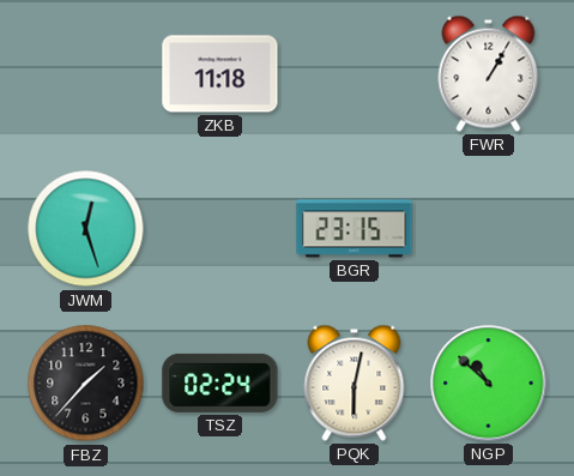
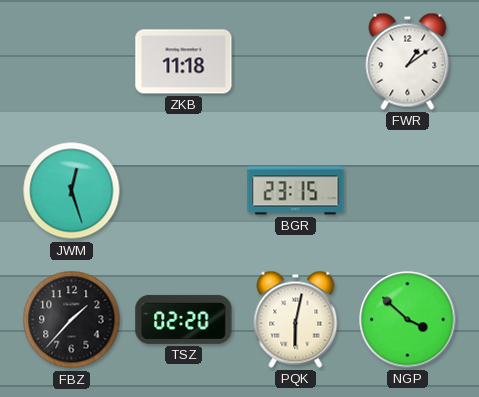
FWR: 1:05 -> 1:09
TSZ: 02:24 -> 02:20
NGP: 10:52 -> 3:52
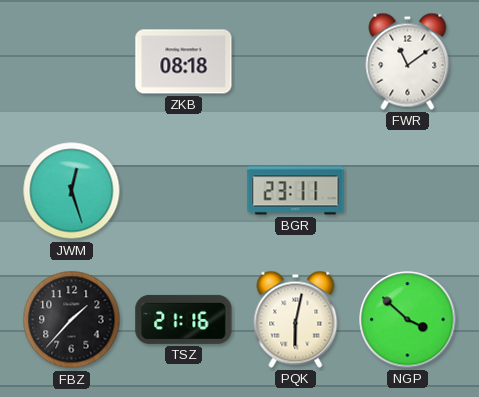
ZKB: 11:18 -> 08:18
FWR: 1:09 -> 11:09
BGR: 23:15 -> 23:11
TSZ: 02:20 -> 21:16
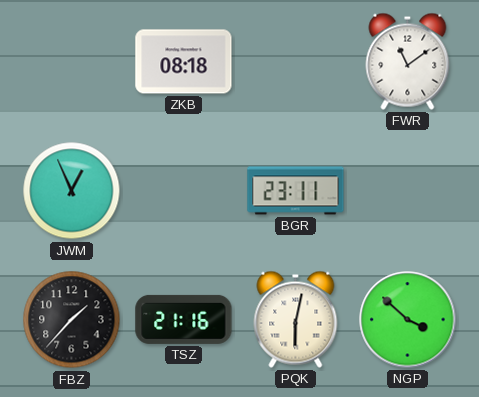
JWM: 12:27 -> 12:56
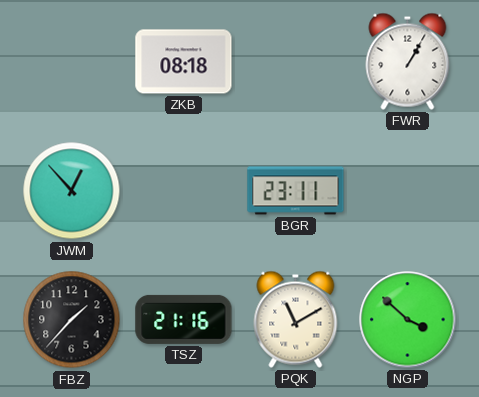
FWR: 11:09 -> 1:05
JWM: 12:56 -> 12:53
PQK: 6:02 -> 11:10
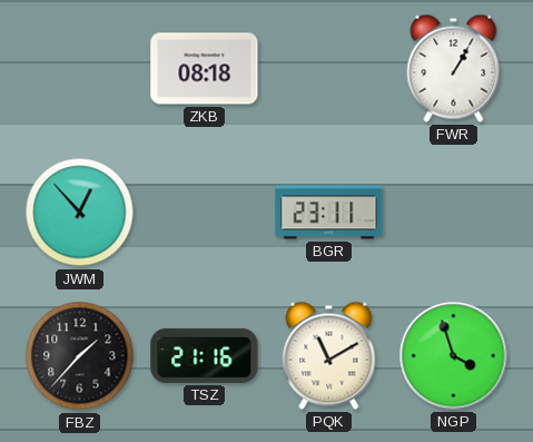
NGP: 3:52 -> 3:57
